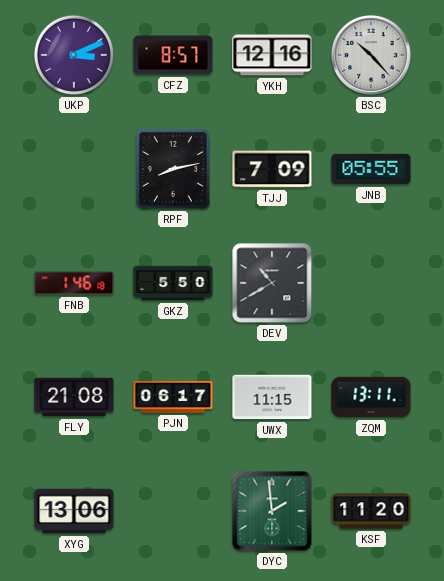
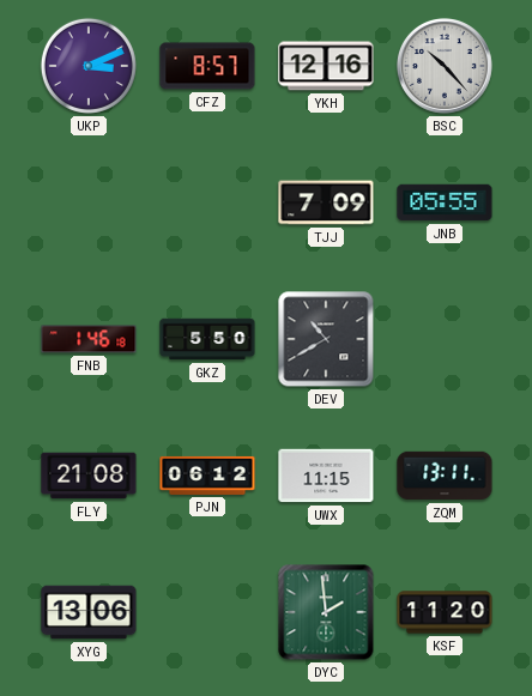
RPF: 8:13 -> none
PJN: 06:17 -> 06:12
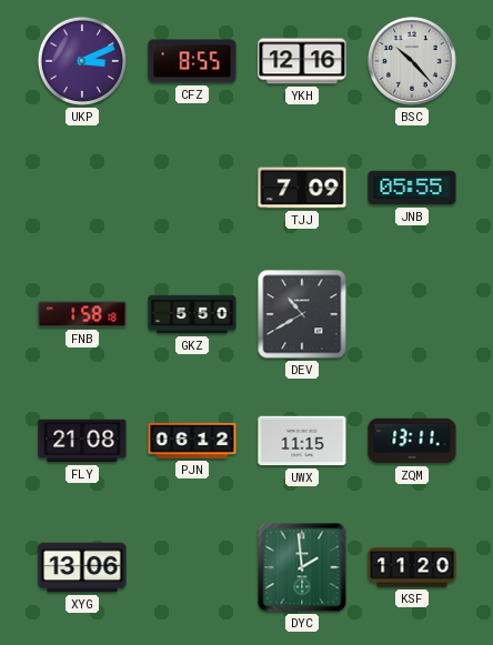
CFZ: 8:57 -> 8:55
FNB: 1:46 -> 1:58
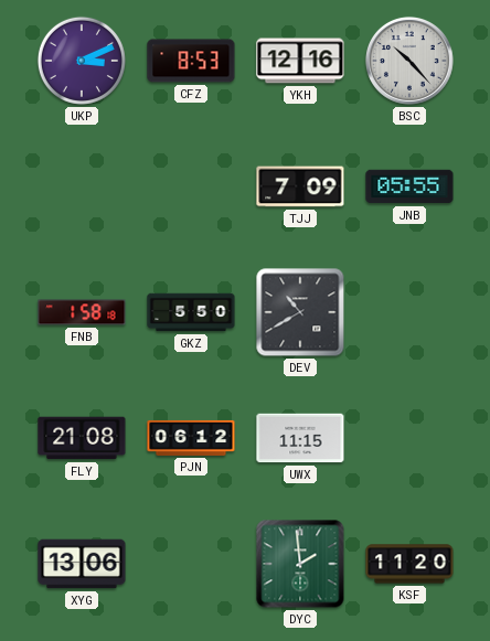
CFZ: 8:55 -> 8:53
ZQM: 13:11 -> none
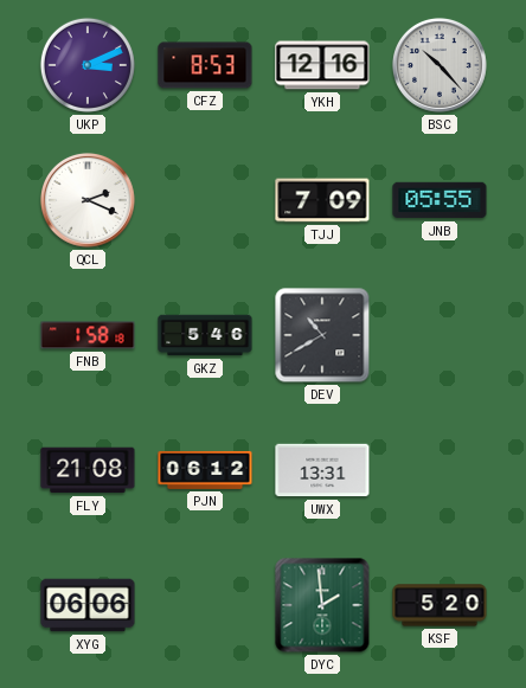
QCL: none -> 2:19
GKZ: 5:50 -> 5:46
UWX: 11:15 -> 13:31
XYG: 13:06 -> 06:06
KSF: 11:20 -> 5:20
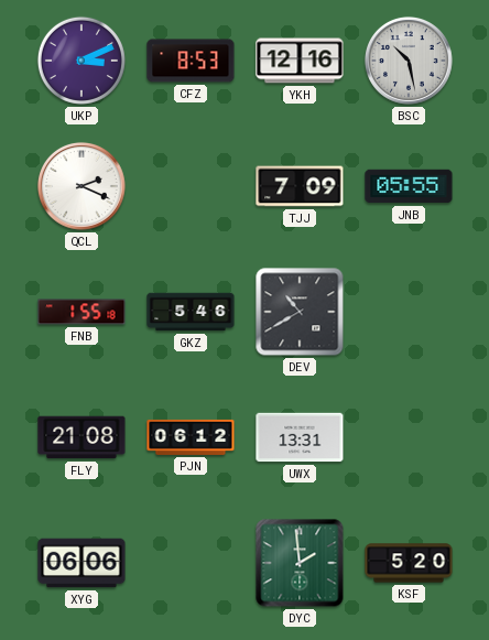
BSC: 10:23 -> 10:28
FNB: 1:58 -> 1:55
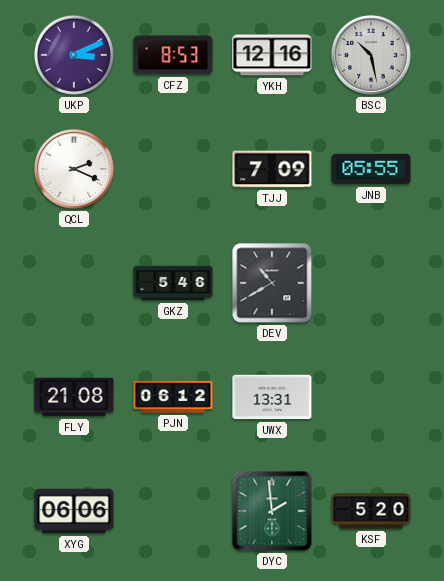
FNB: 1:55 -> none
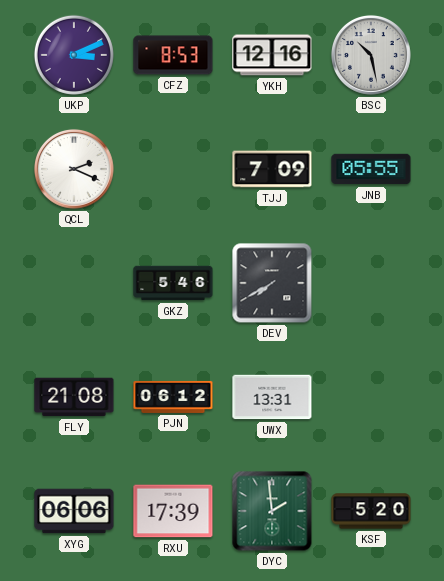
DEV: 10:40 -> 7:40
RXU: none -> 17:39
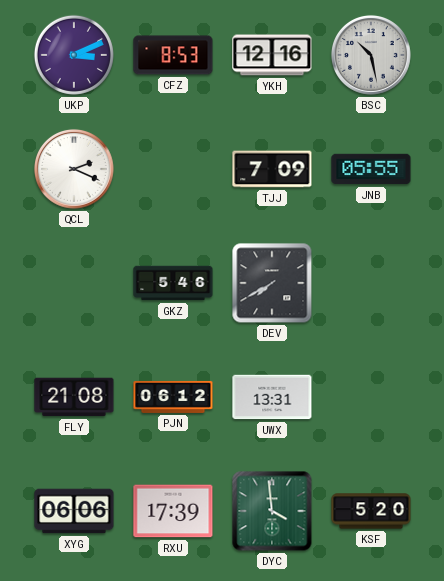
DYC: 1:59 -> 3:59
